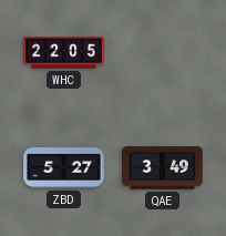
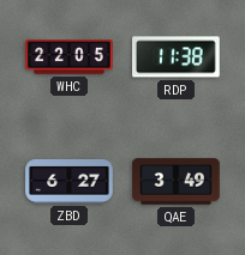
RDP: none -> 11:38
ZBD: 5:27 -> 6:27
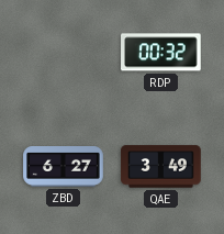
WHC: 22:05 -> none
RDP: 11:38 -> 00:32
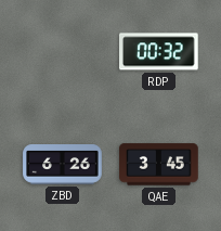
ZBD: 6:27 -> 6:26
QAE: 3:49 -> 3:45
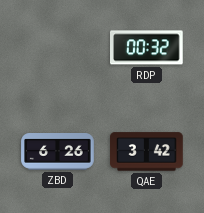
QAE: 3:45 -> 3:42
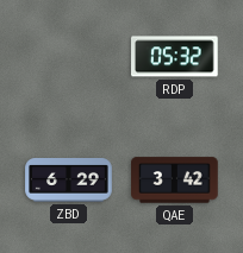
RDP: 00:32 -> 05:32
ZBD: 6:26 -> 6:29
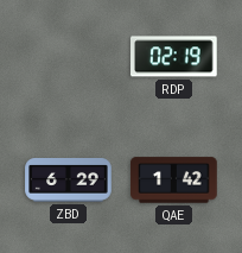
RDP: 05:32 -> 02:19
QAE: 3:42 -> 1:42
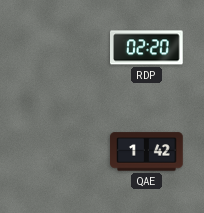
RDP: 02:19 -> 02:20
ZBD: 6:29 -> none
